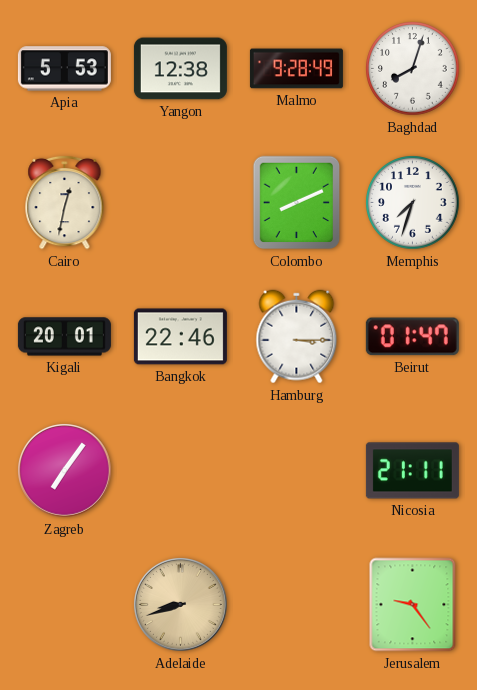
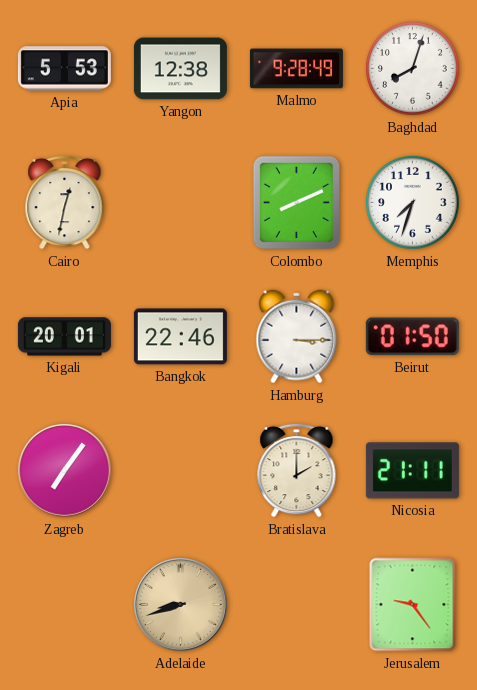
Beirut: 01:47 -> 01:50
Bratislava: none -> 2:00
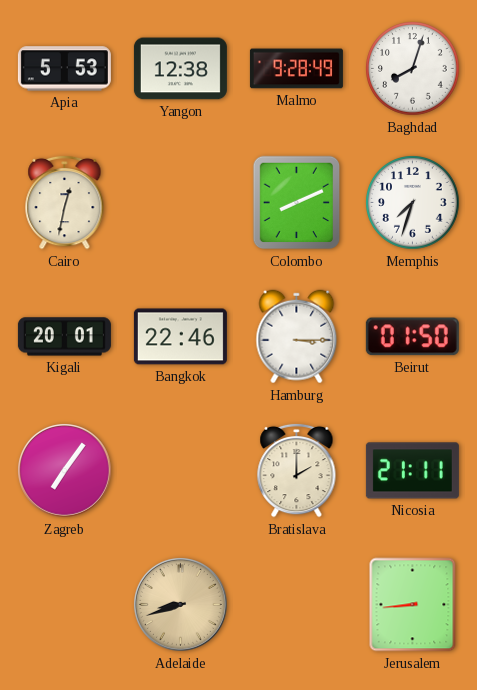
Jerusalem: 9:24 -> 8:44
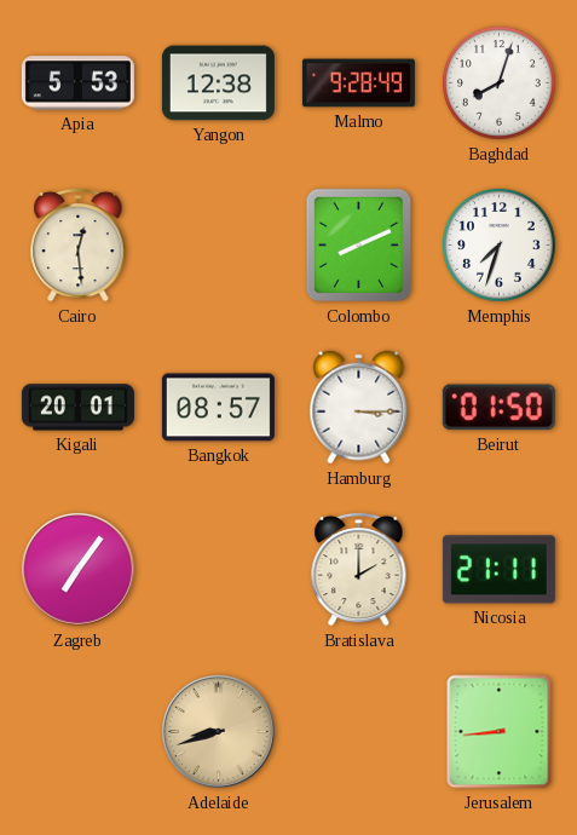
Cairo: 12:32 -> 12:29
Bangkok: 22:46 -> 08:57
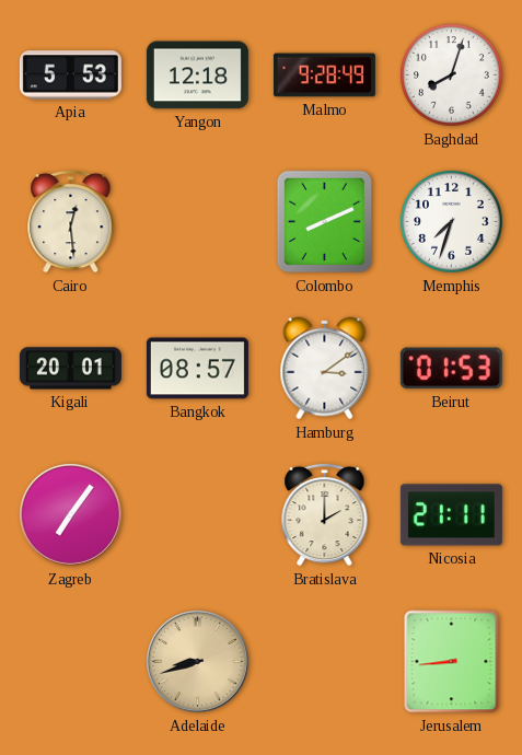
Yangon: 12:38 -> 12:18
Hamburg: 3:15 -> 3:09
Beirut: 01:50 -> 01:53
